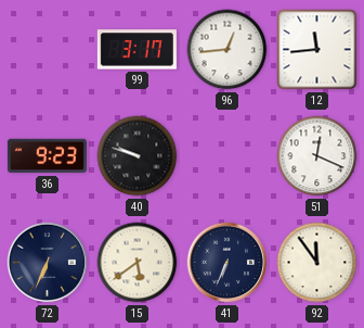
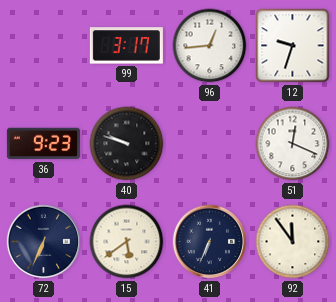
12: 11:44 -> 9:33
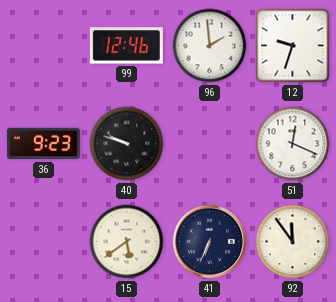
99: 3:17 -> 12:46
96: 12:44 -> 1:59
72: 6:34 -> none
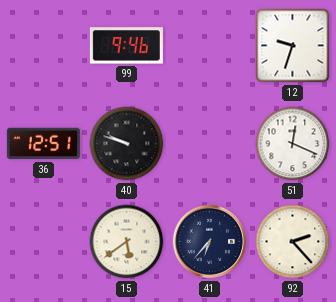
99: 12:46 -> 9:46
96: 1:59 -> none
36: 9:23 -> 12:51
41: 6:34 -> 6:37
92: 11:54 -> 2:23
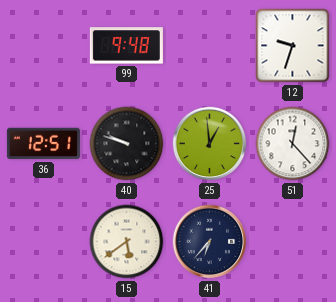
99: 9:46 -> 9:48
25: none -> 12:59
51: 12:19 -> 12:23
92: 2:23 -> none
